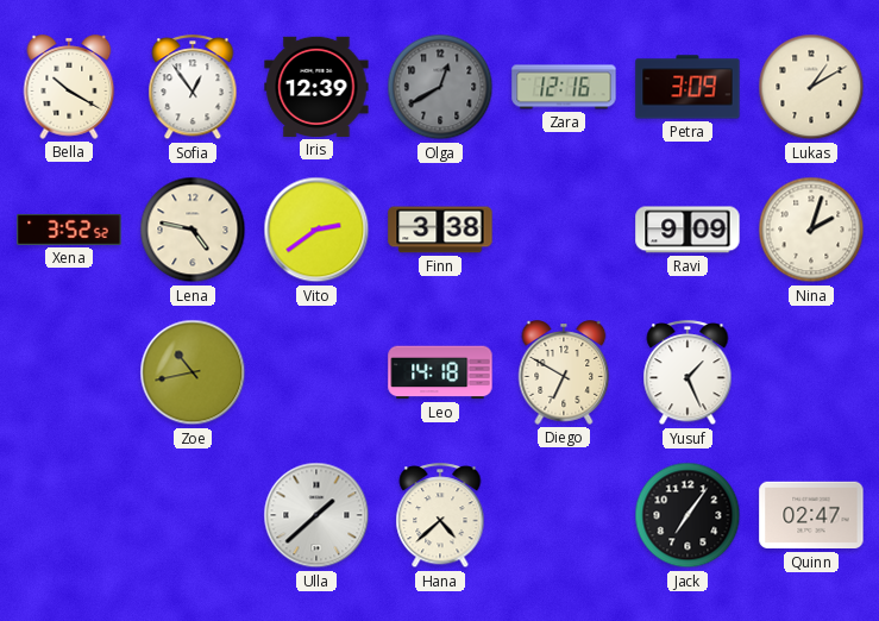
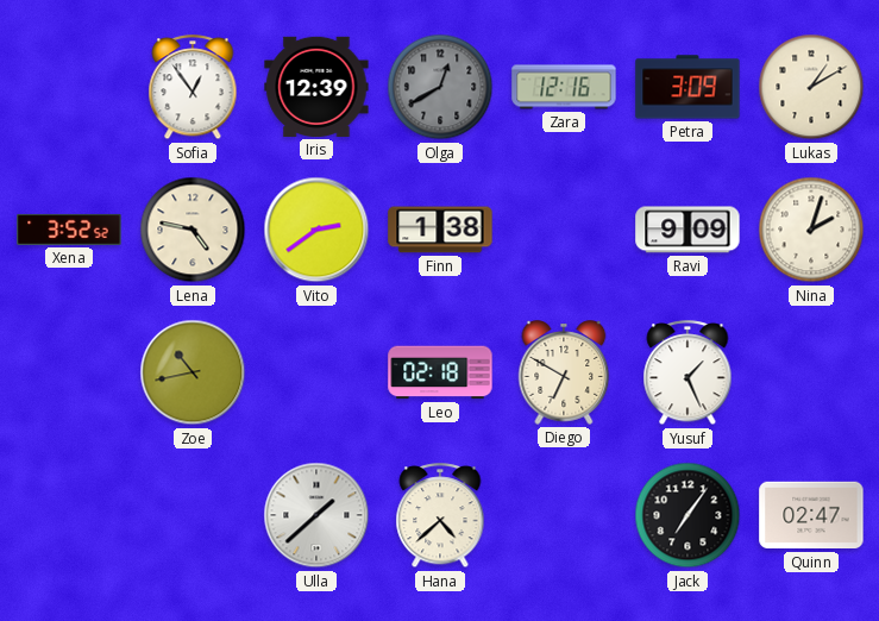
Bella: 10:20 -> none
Finn: 3:38 -> 1:38
Leo: 14:18 -> 02:18
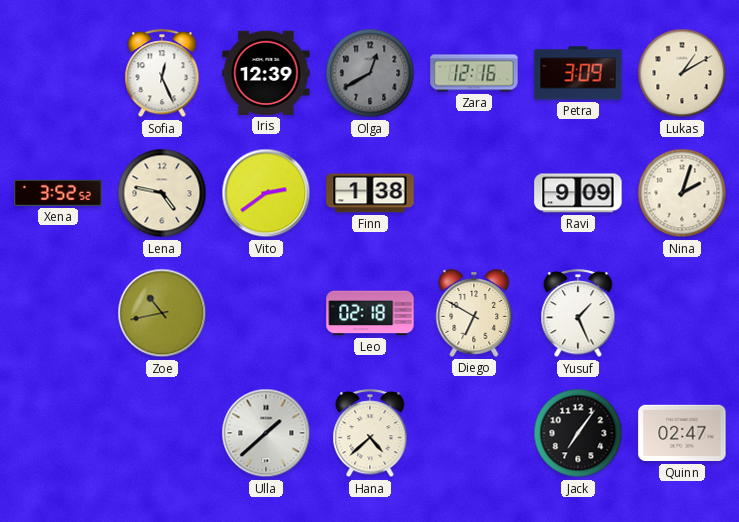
Sofia: 12:54 -> 12:26
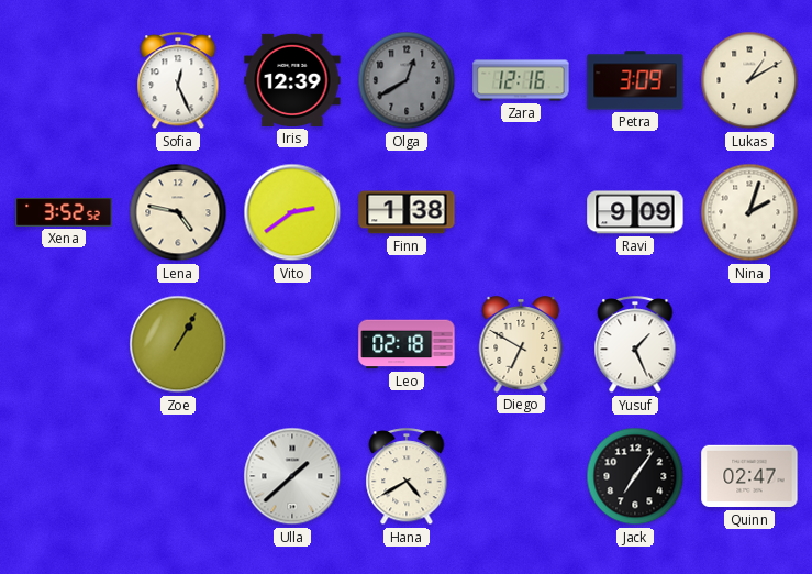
Zoe: 10:43 -> 1:05
Hana: 4:38 -> 4:40
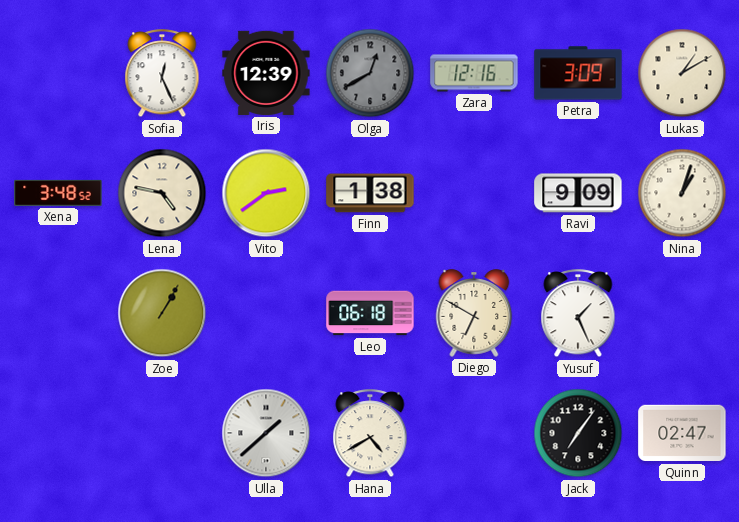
Xena: 3:52 -> 3:48
Nina: 2:03 -> 1:03
Leo: 02:18 -> 06:18
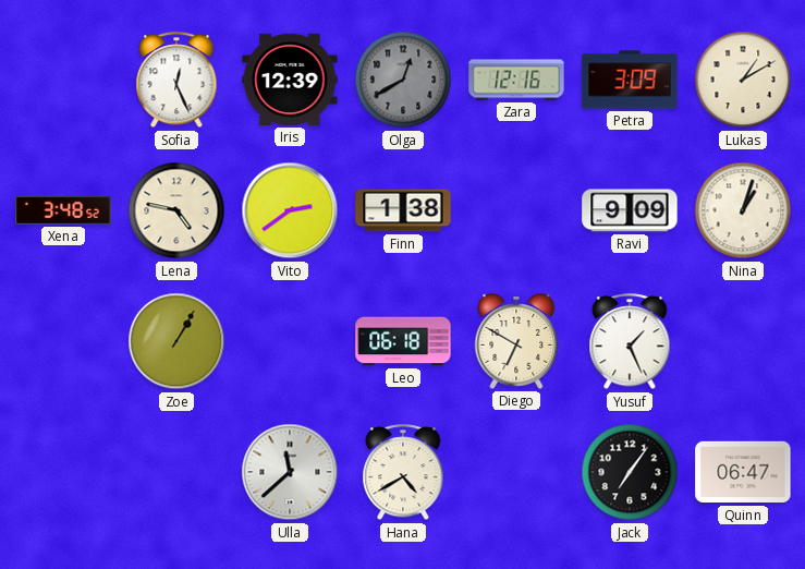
Ulla: 1:38 -> 11:38
Quinn: 02:47 -> 06:47
